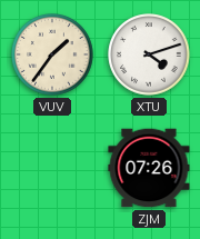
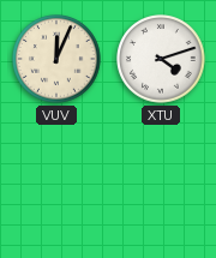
VUV: 1:36 -> 12:04
ZJM: 07:26 -> none
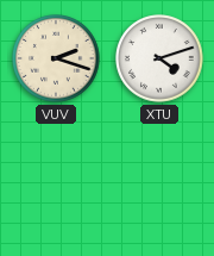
VUV: 12:04 -> 2:18
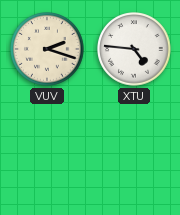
XTU: 4:12 -> 4:46
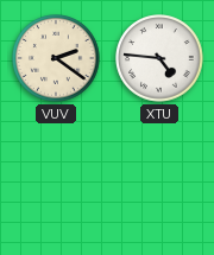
VUV: 2:18 -> 2:21
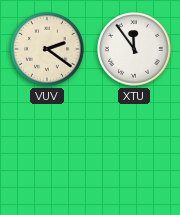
XTU: 4:46 -> 11:54
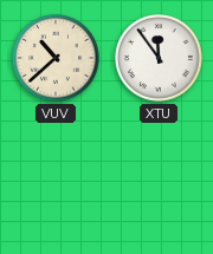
VUV: 2:21 -> 10:38
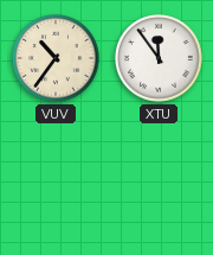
VUV: 10:38 -> 10:36
